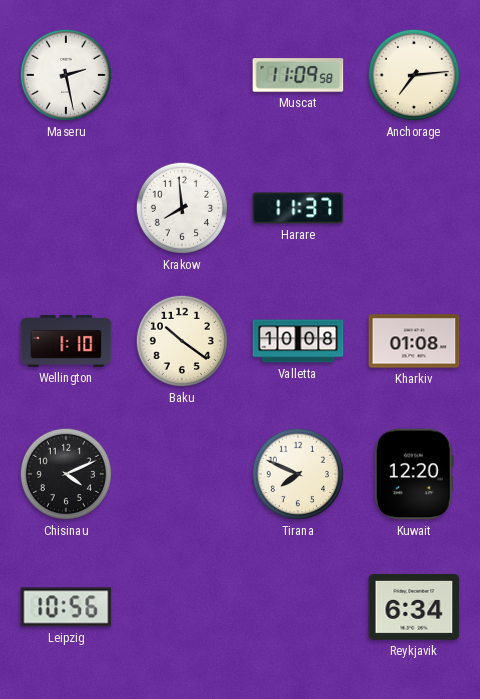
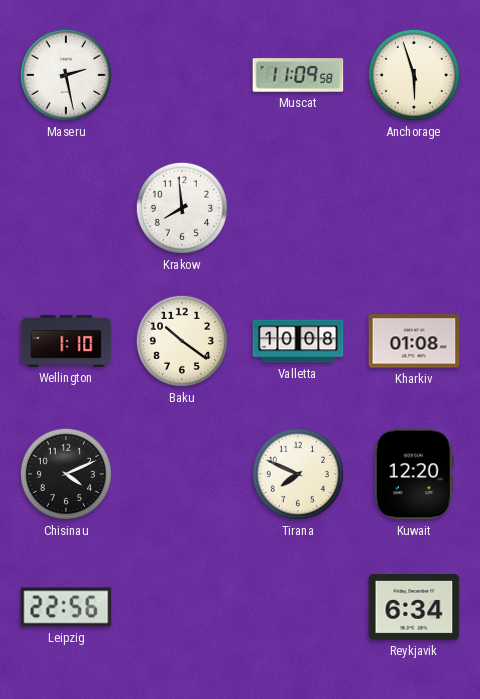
Anchorage: 7:14 -> 5:57
Harare: 11:37 -> none
Leipzig: 10:56 -> 22:56
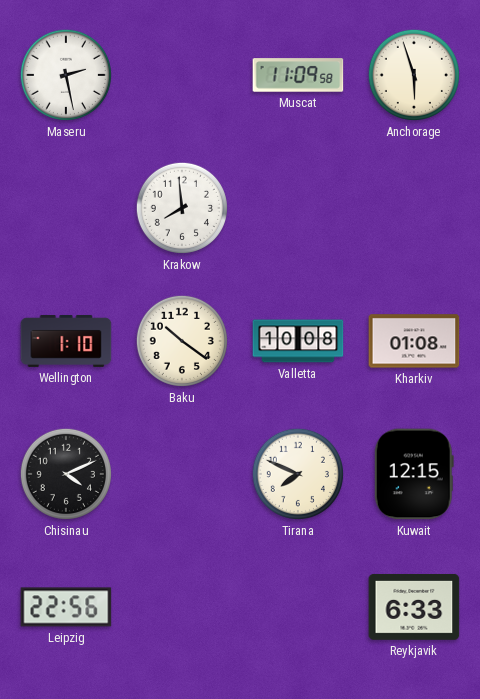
Kuwait: 12:20 -> 12:15
Reykjavik: 6:34 -> 6:33
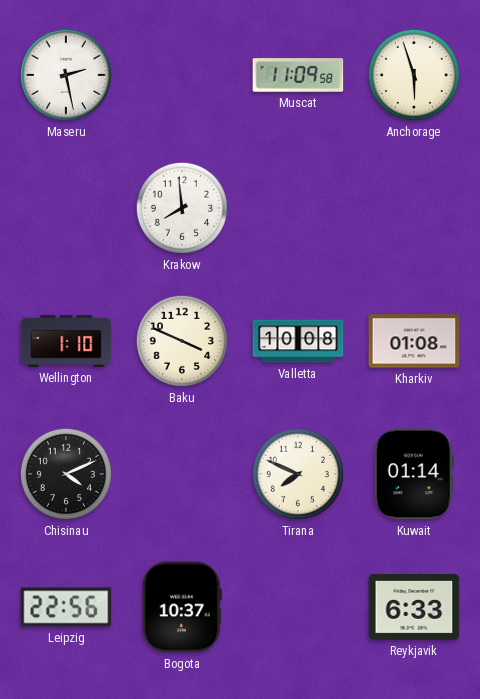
Baku: 10:21 -> 3:49
Kuwait: 12:15 -> 01:14
Bogota: none -> 10:37
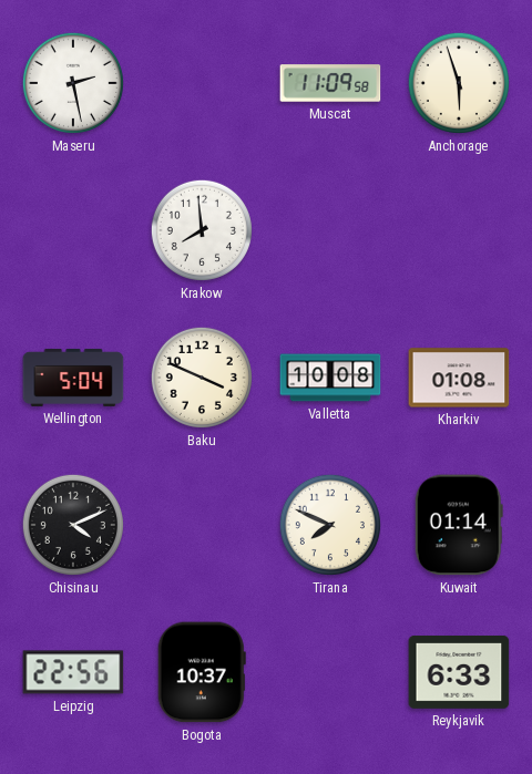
Wellington: 1:10 -> 5:04
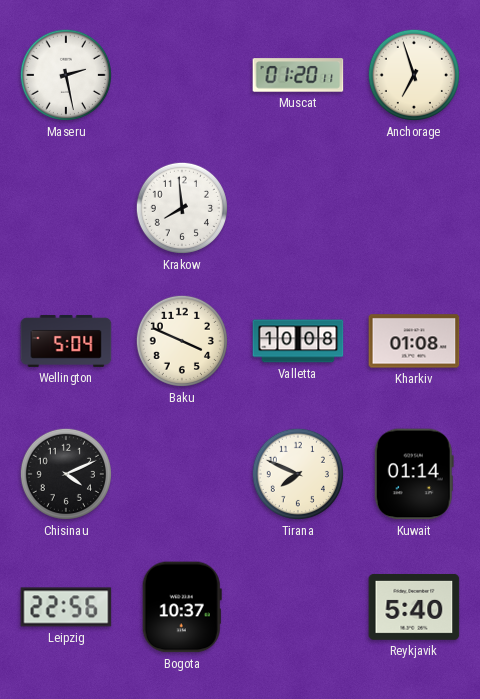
Muscat: 11:09 -> 01:20
Anchorage: 5:57 -> 6:57
Reykjavik: 6:33 -> 5:40
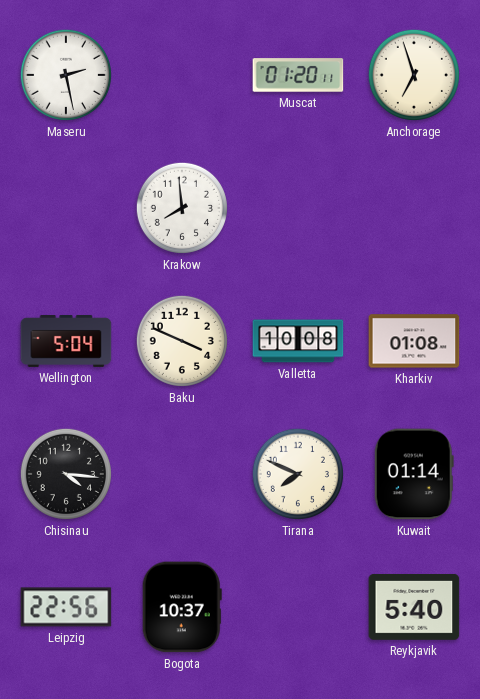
Chisinau: 4:11 -> 4:16
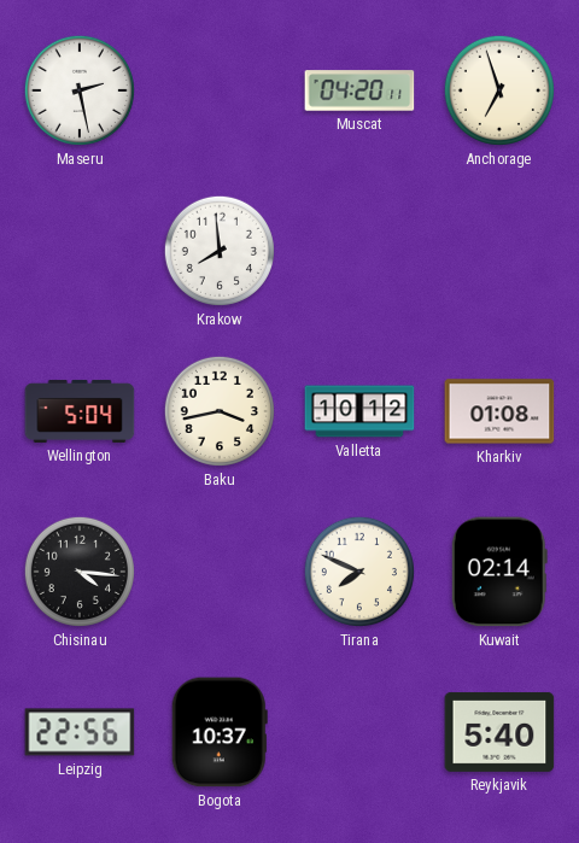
Muscat: 01:20 -> 04:20
Baku: 3:49 -> 3:43
Valletta: 10:08 -> 10:12
Kuwait: 01:14 -> 02:14
